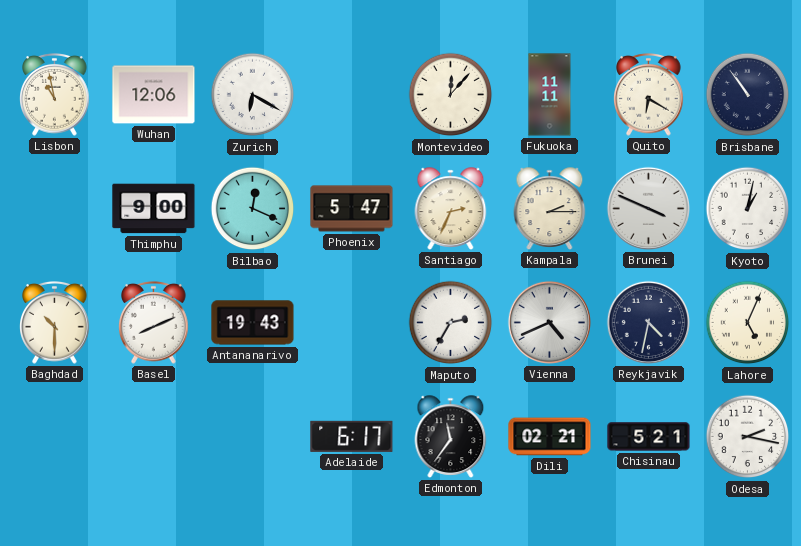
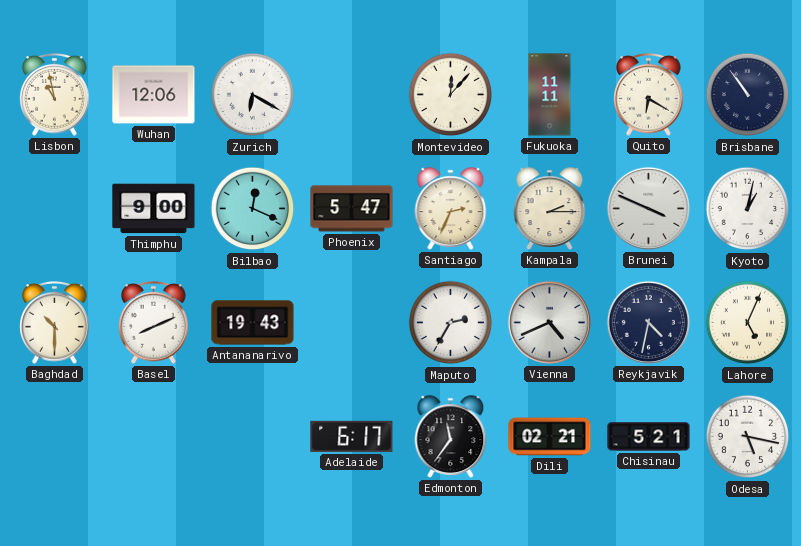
Odesa: 2:17 -> 5:17
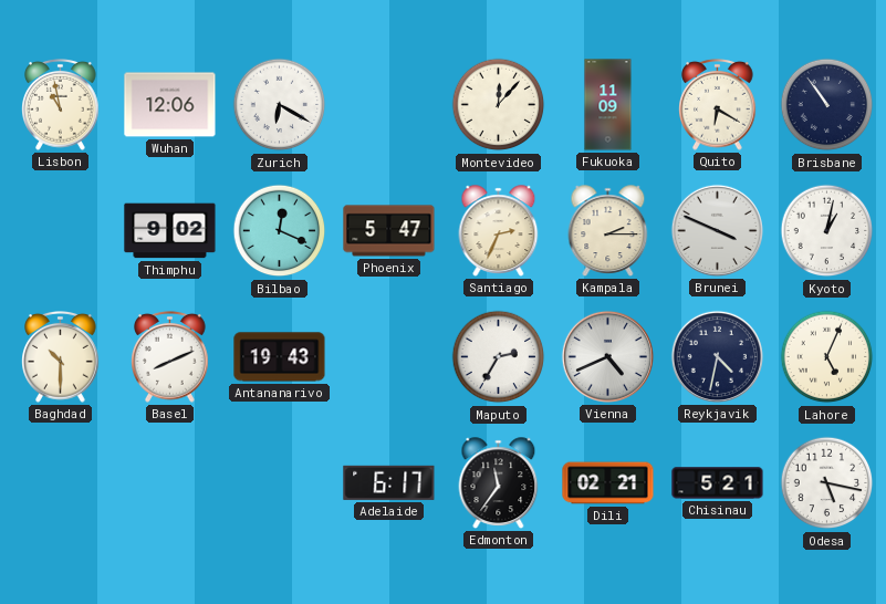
Fukuoka: 11:11 -> 11:09
Thimphu: 9:00 -> 9:02
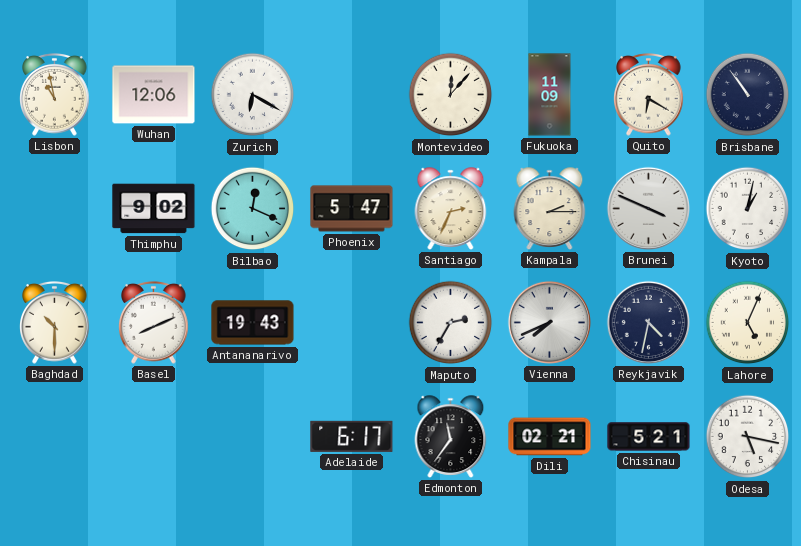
Vienna: 4:41 -> 7:41
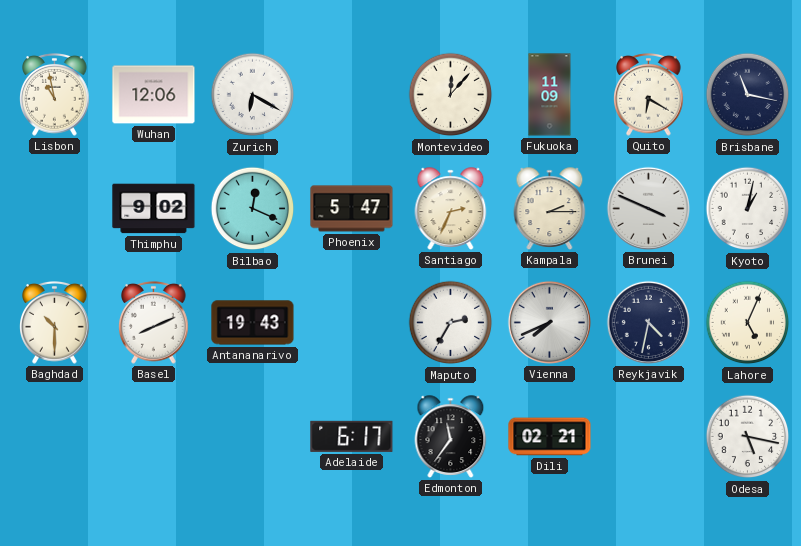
Brisbane: 10:54 -> 11:17
Chisinau: 5:21 -> none
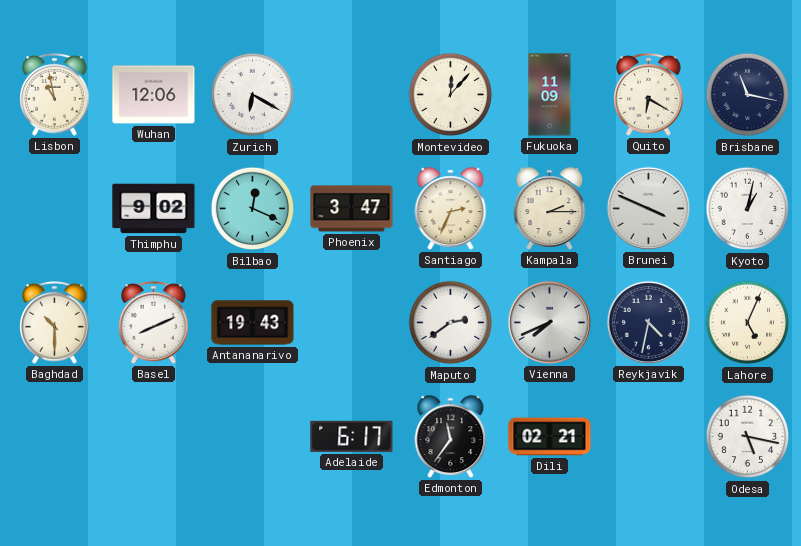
Phoenix: 5:47 -> 3:47
Maputo: 2:35 -> 2:39
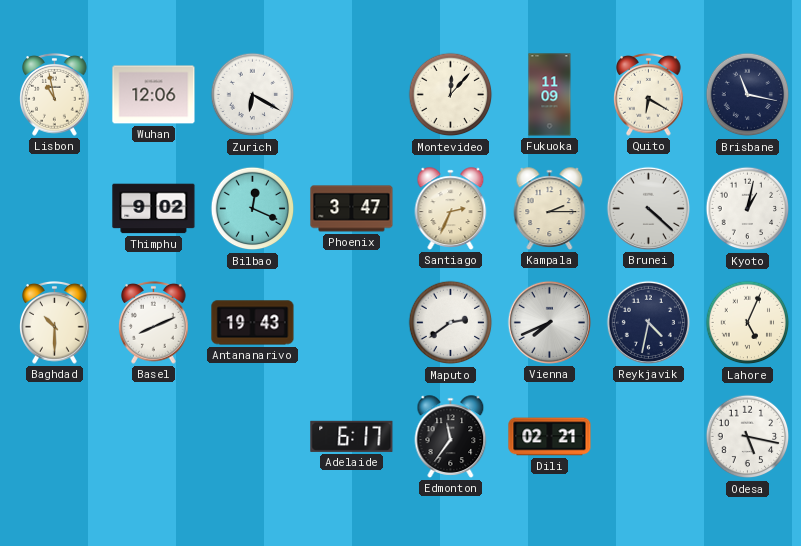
Brunei: 3:49 -> 4:22
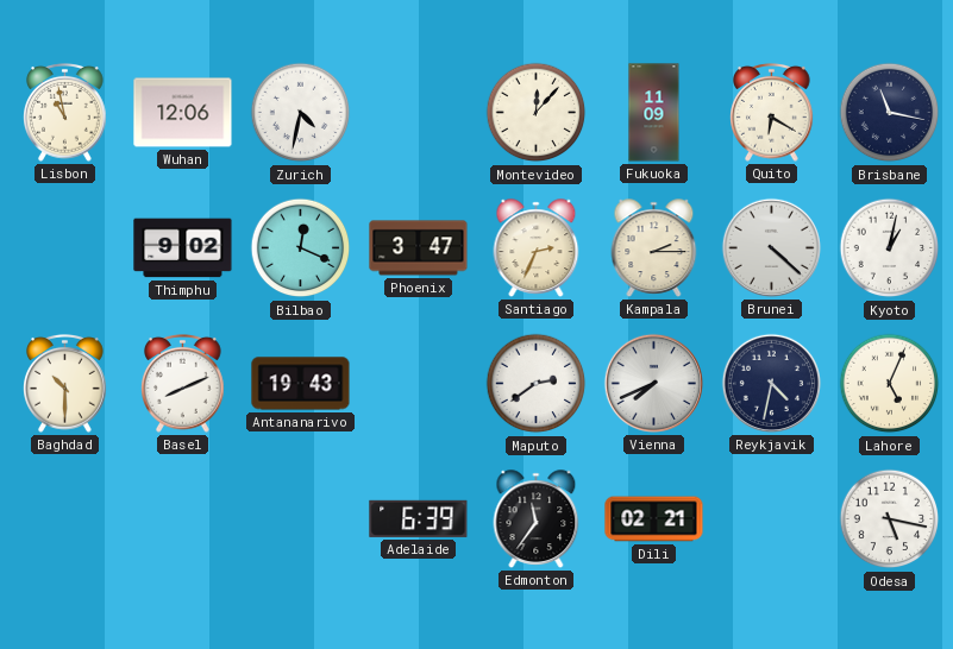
Zurich: 6:20 -> 4:32
Adelaide: 6:17 -> 6:39
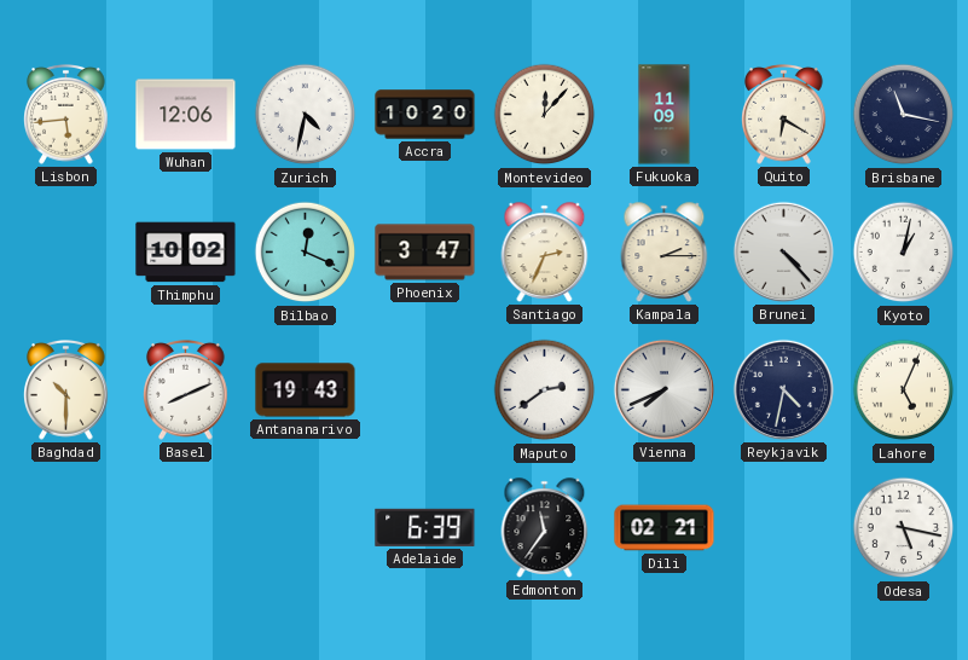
Lisbon: 10:58 -> 5:44
Accra: none -> 10:20
Thimphu: 9:02 -> 10:02
Brunei: 4:22 -> 4:23
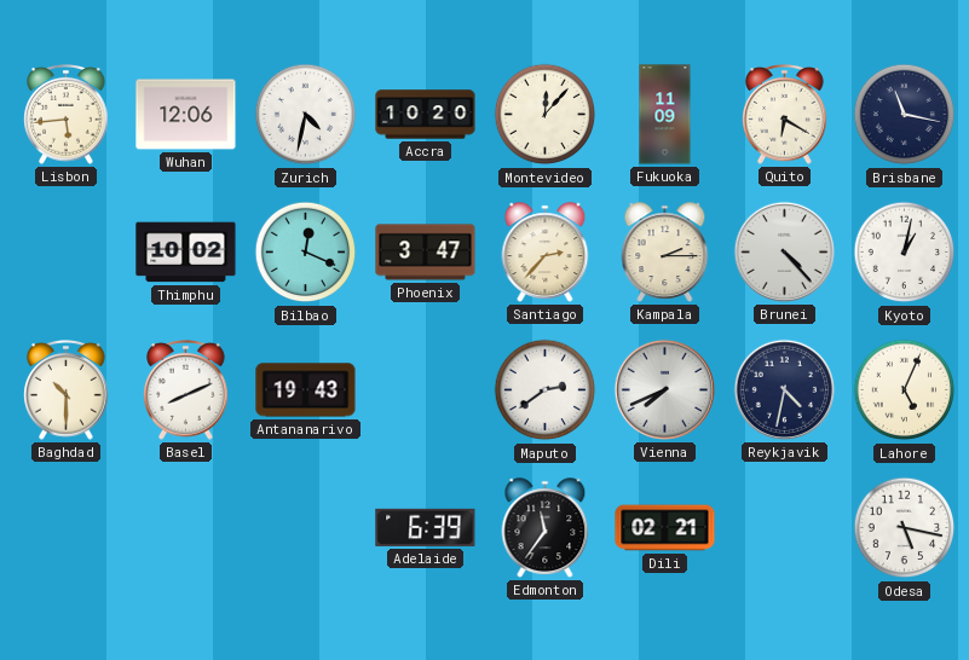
Santiago: 2:34 -> 2:37
